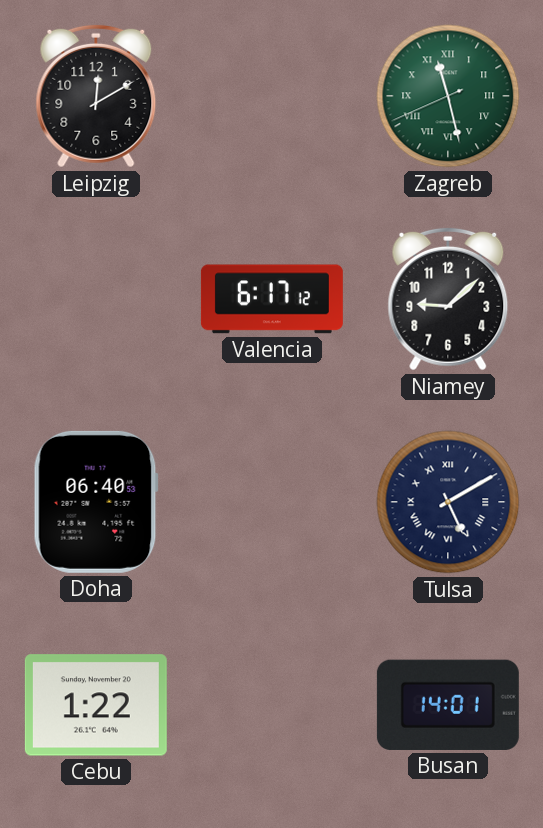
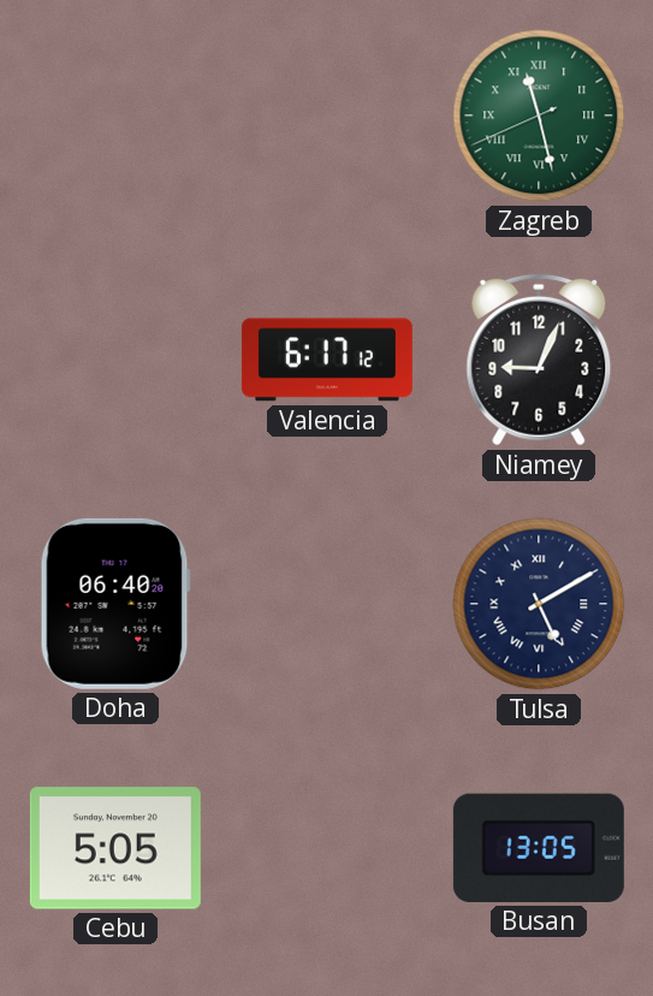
Leipzig: 12:10 -> none
Niamey: 9:08 -> 9:04
Doha: 06:40:53 -> 06:40:20
Cebu: 1:22 -> 5:05
Busan: 14:01 -> 13:05
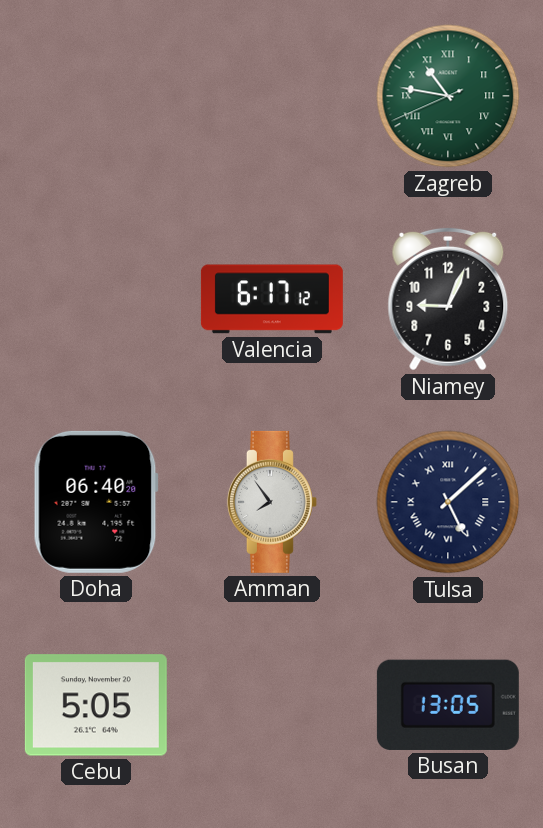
Zagreb: 11:27 -> 10:46
Amman: none -> 7:54
Tulsa: 5:10 -> 5:08
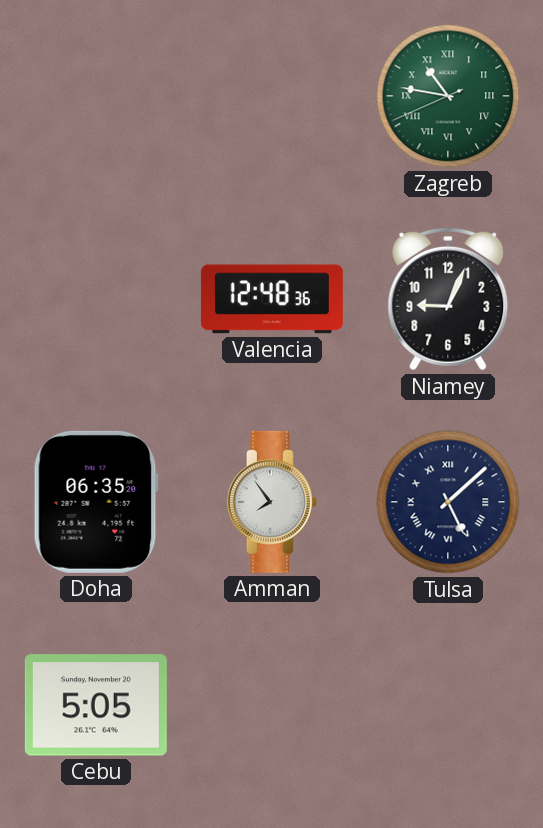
Valencia: 6:17 -> 12:48
Doha: 06:40 -> 06:35
Busan: 13:05 -> none
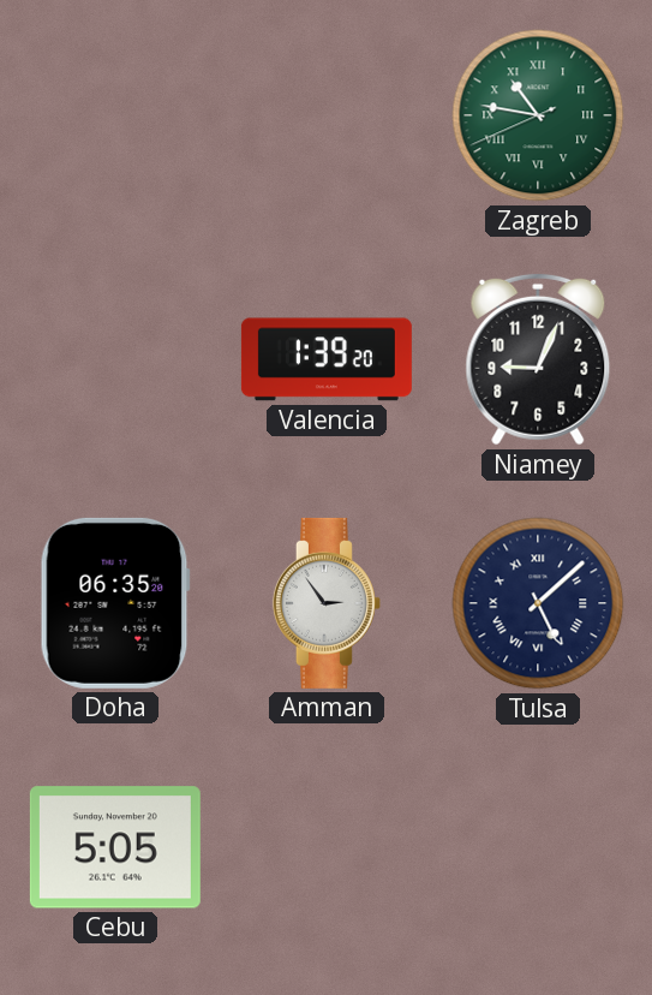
Valencia: 12:48 -> 1:39
Amman: 7:54 -> 2:54
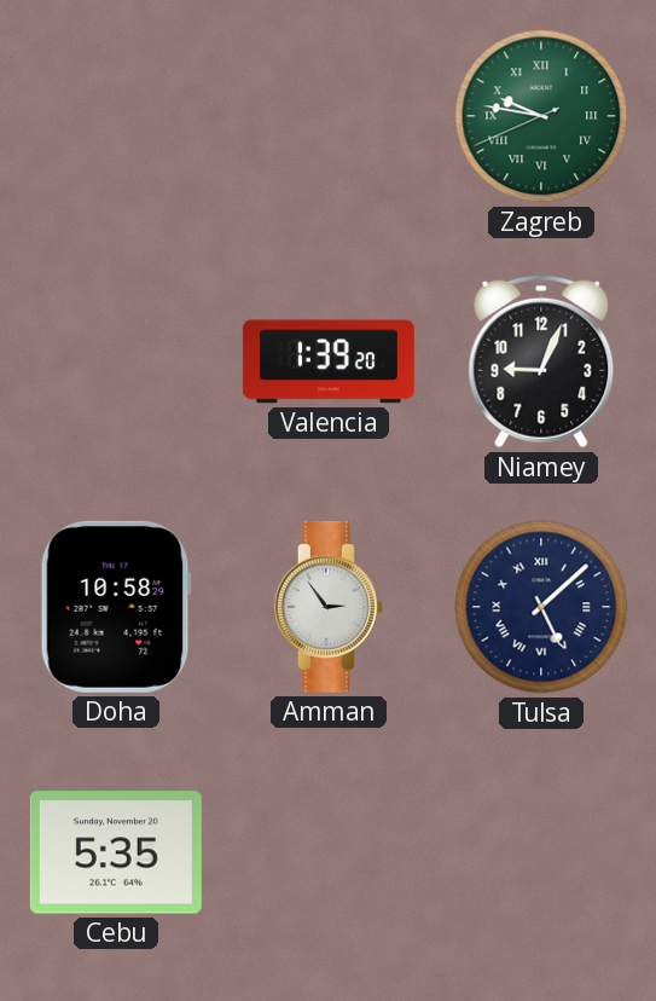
Zagreb: 10:46 -> 9:46
Doha: 06:35 -> 10:58
Cebu: 5:05 -> 5:35
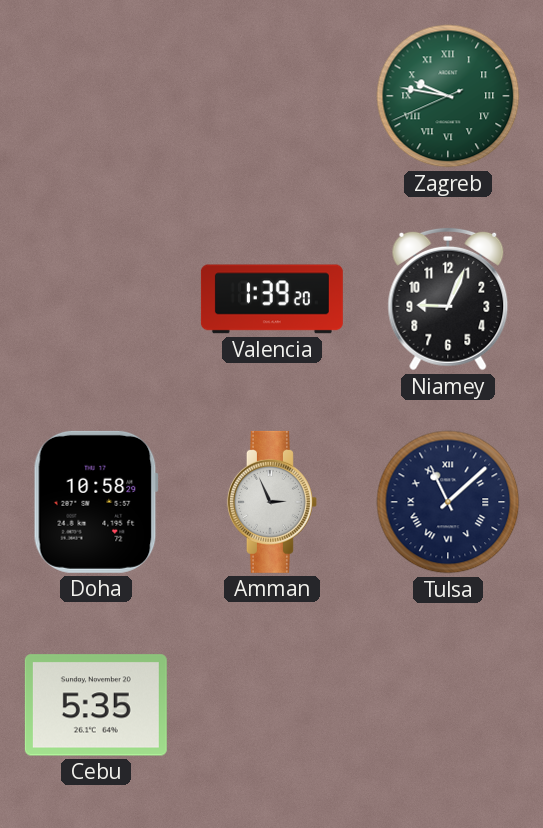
Amman: 2:54 -> 2:56
Tulsa: 5:08 -> 11:08
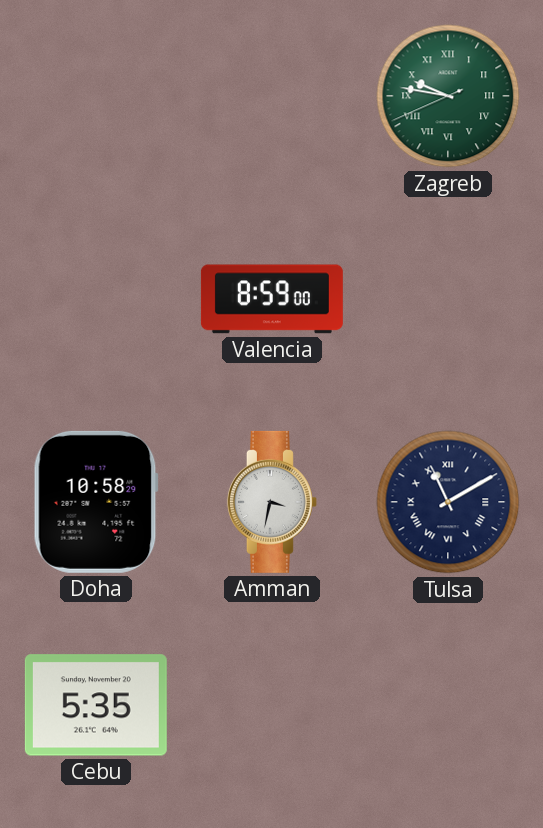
Valencia: 1:39 -> 8:59
Niamey: 9:04 -> none
Amman: 2:56 -> 3:32
Tulsa: 11:08 -> 11:10
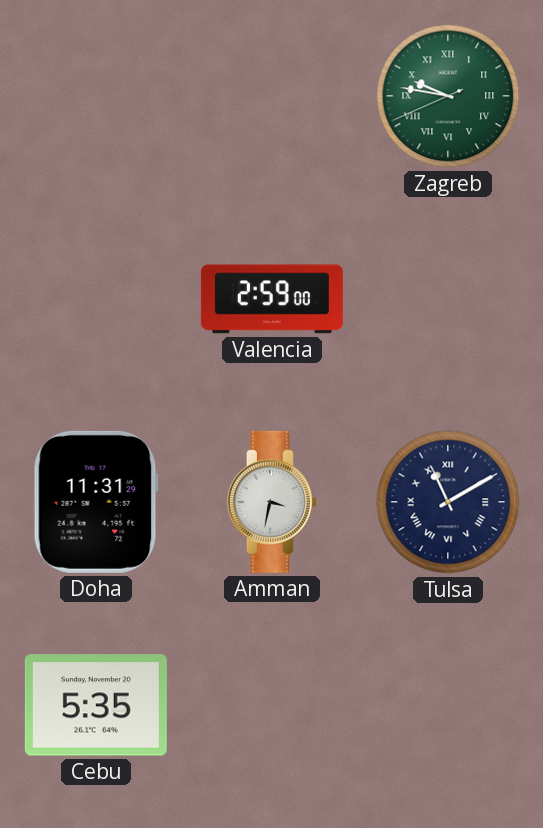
Valencia: 8:59 -> 2:59
Doha: 10:58 -> 11:31
